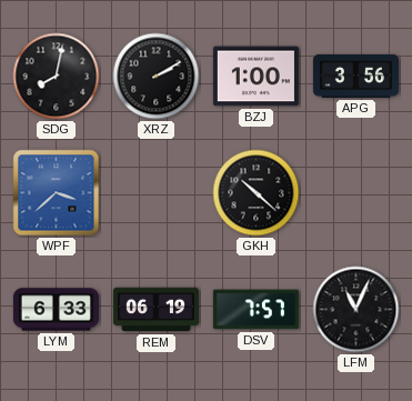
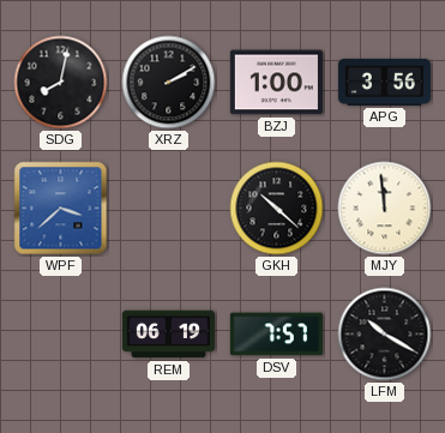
MJY: none -> 11:59
LYM: 6:33 -> none
LFM: 11:04 -> 10:20
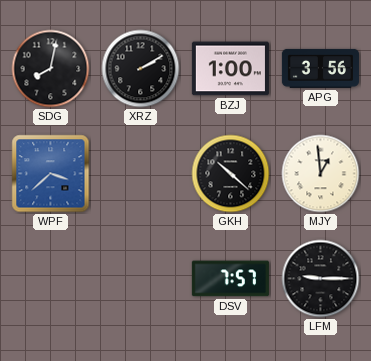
MJY: 11:59 -> 12:59
REM: 06:19 -> none
LFM: 10:20 -> 9:15
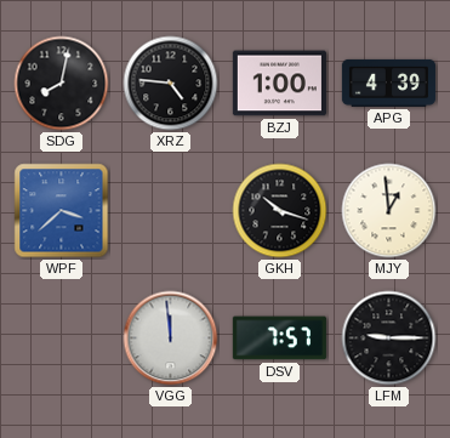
XRZ: 2:10 -> 4:46
APG: 3:56 -> 4:39
GKH: 10:22 -> 10:18
VGG: none -> 11:59
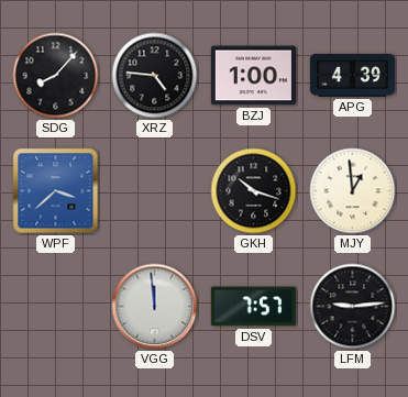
SDG: 8:02 -> 8:07
LFM: 9:15 -> 9:14
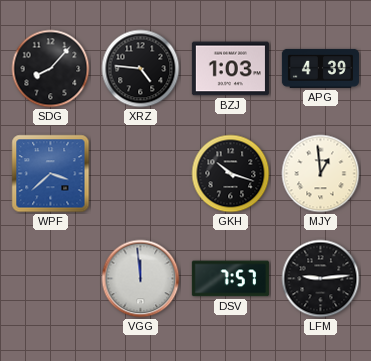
BZJ: 1:00 -> 1:03
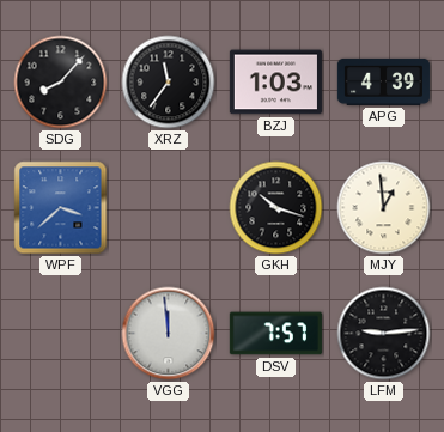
XRZ: 4:46 -> 11:36
